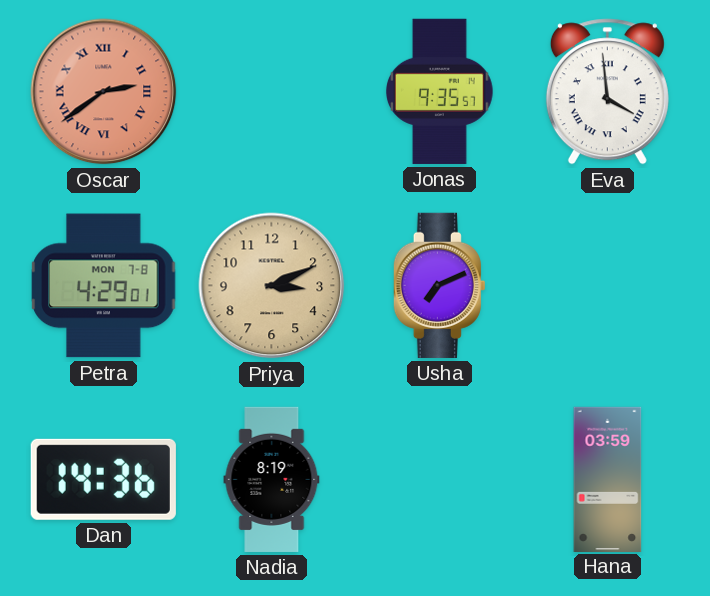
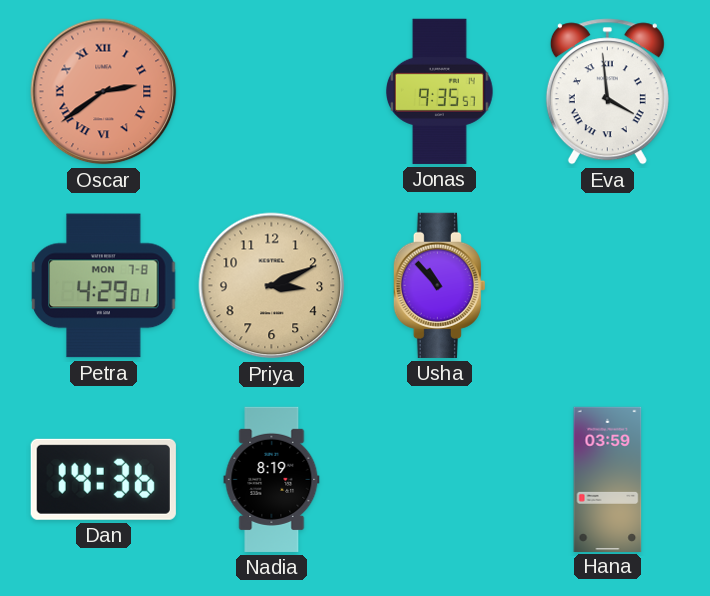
Usha: 7:11 -> 10:53
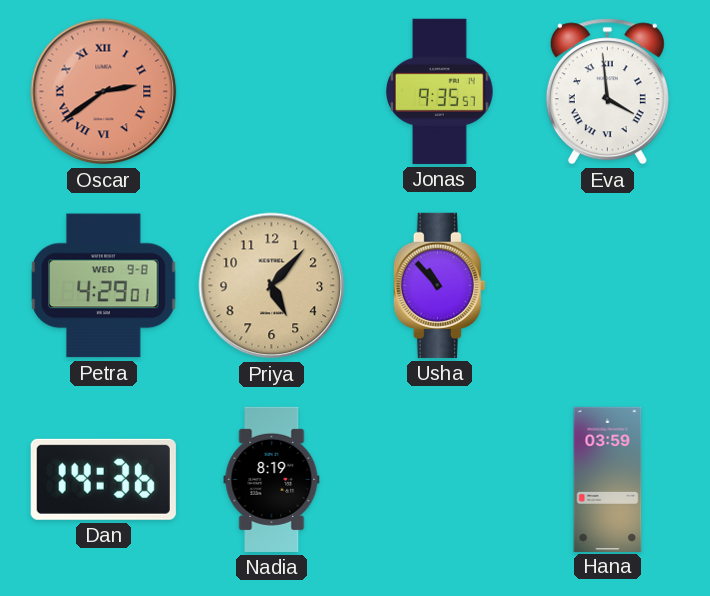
Petra date: MON 7-8 -> WED 9-8
Priya: 3:11 -> 5:07
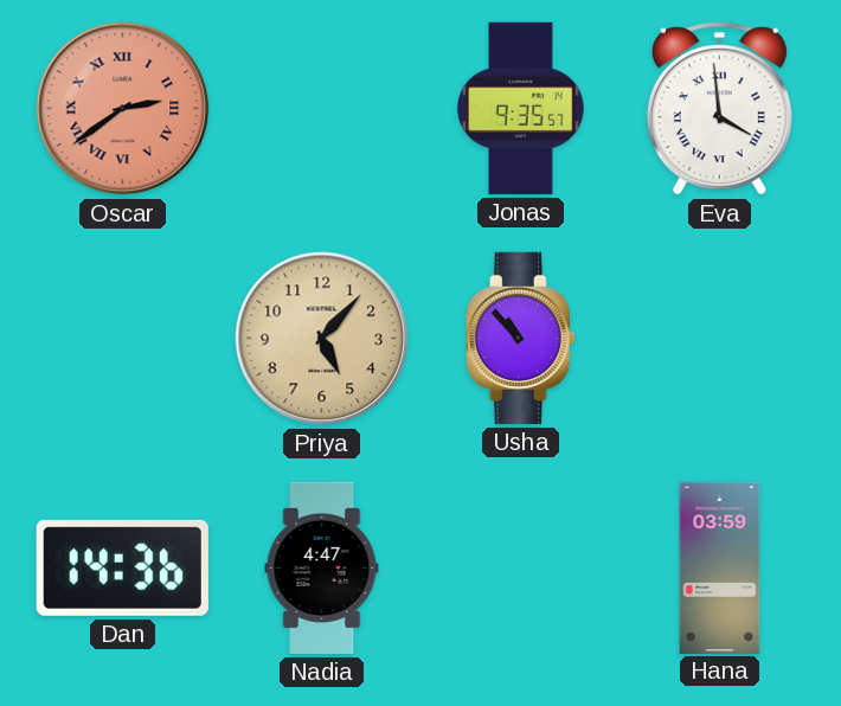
Petra: 4:29 -> none
Nadia: 8:19 -> 4:47
